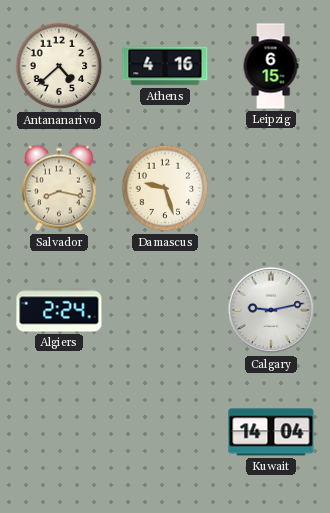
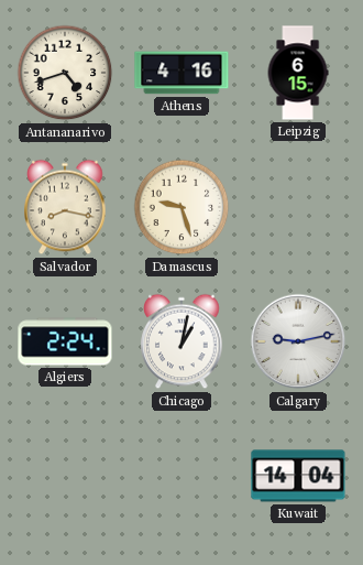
Antananarivo: 4:38 -> 4:42
Chicago: none -> 1:02
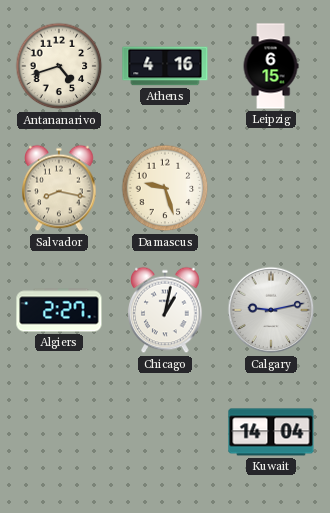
Algiers: 2:24 -> 2:27
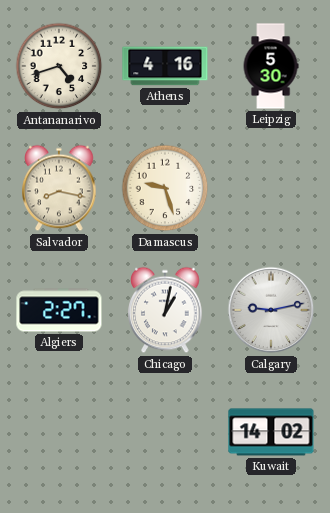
Leipzig: 6:15 -> 5:30
Kuwait: 14:04 -> 14:02
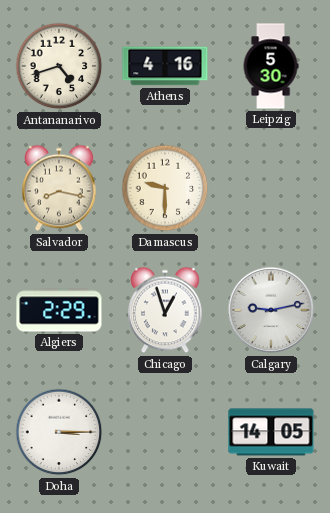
Damascus: 9:27 -> 9:30
Algiers: 2:27 -> 2:29
Chicago: 1:02 -> 12:57
Doha: none -> 3:15
Kuwait: 14:02 -> 14:05
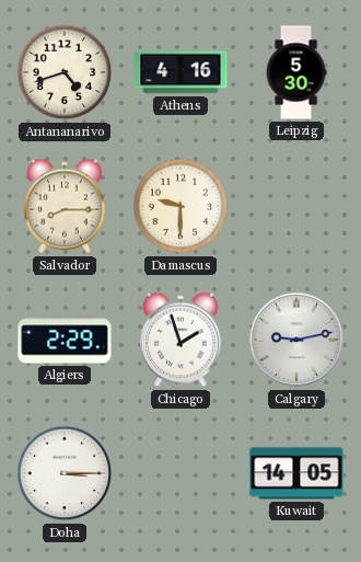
Salvador: 8:17 -> 8:15
Chicago: 12:57 -> 1:57
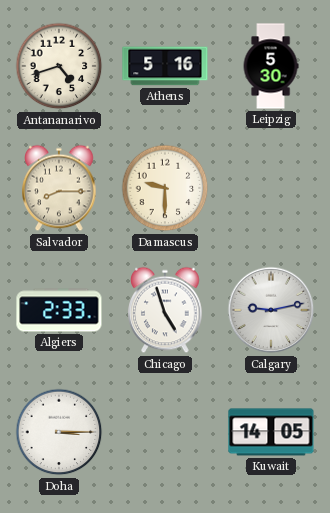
Athens: 4:16 -> 5:16
Algiers: 2:29 -> 2:33
Chicago: 1:57 -> 4:57
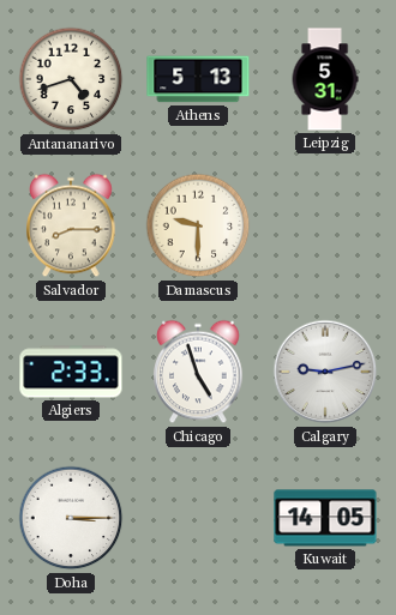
Athens: 5:16 -> 5:13
Leipzig: 5:30 -> 5:31
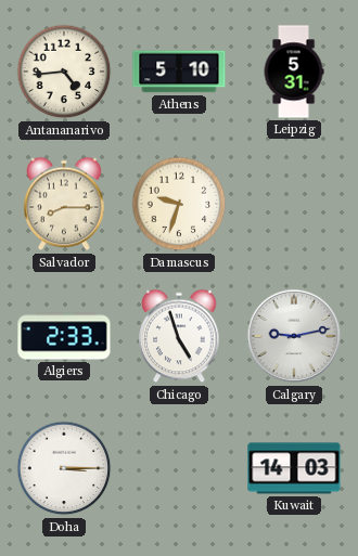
Antananarivo: 4:42 -> 4:44
Athens: 5:13 -> 5:10
Damascus: 9:30 -> 9:33
Kuwait: 14:05 -> 14:03
